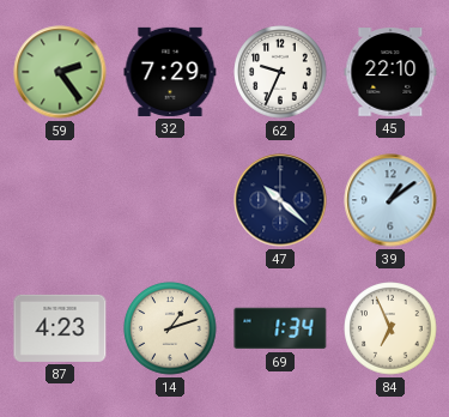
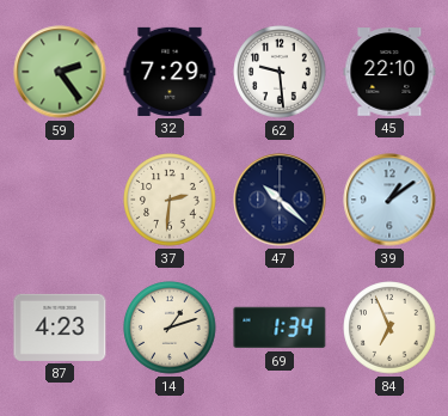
62: 9:34 -> 9:29
37: none -> 2:31
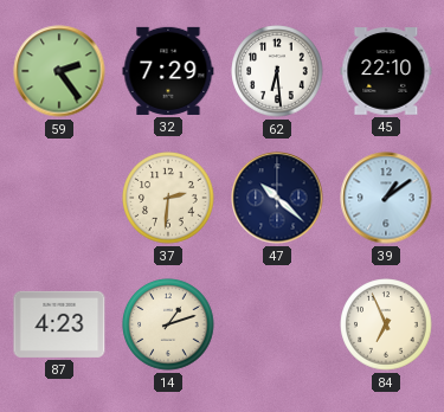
62: 9:29 -> 6:29
69: 1:34 -> none
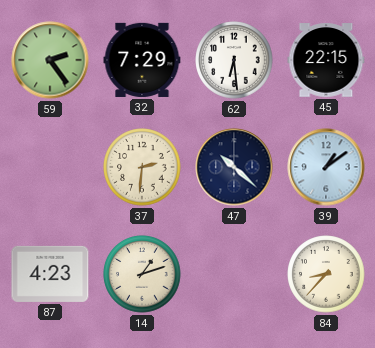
45: 22:10 -> 22:15
84: 6:56 -> 8:37
